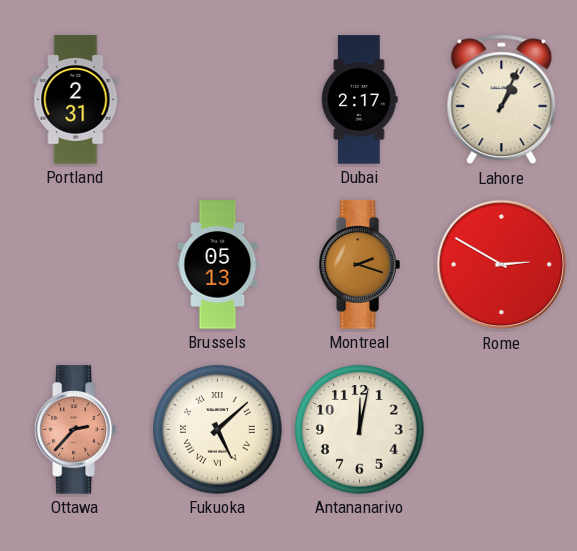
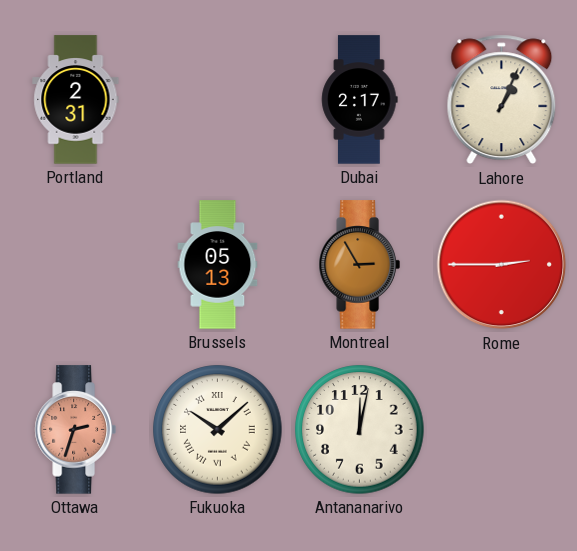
Montreal: 2:18 -> 2:55
Rome: 2:50 -> 2:45
Ottawa: 2:37 -> 2:33
Fukuoka: 5:08 -> 10:08
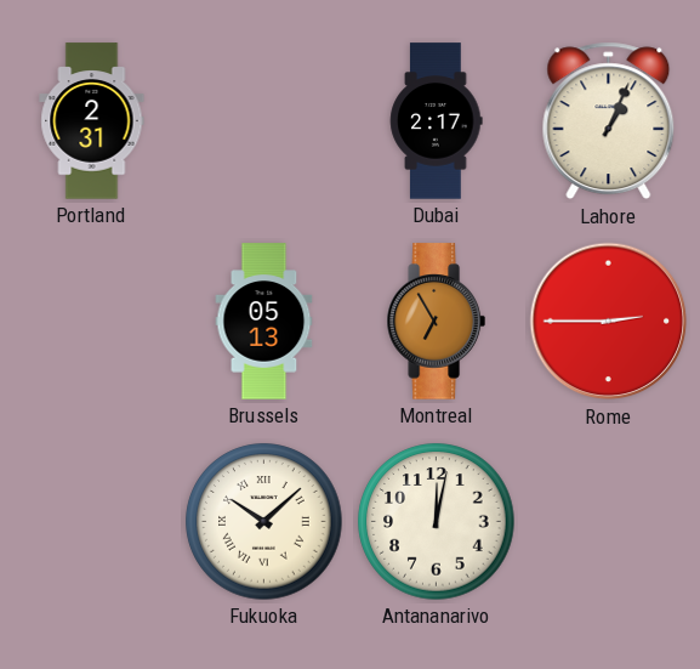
Montreal: 2:55 -> 6:55
Ottawa: 2:33 -> none
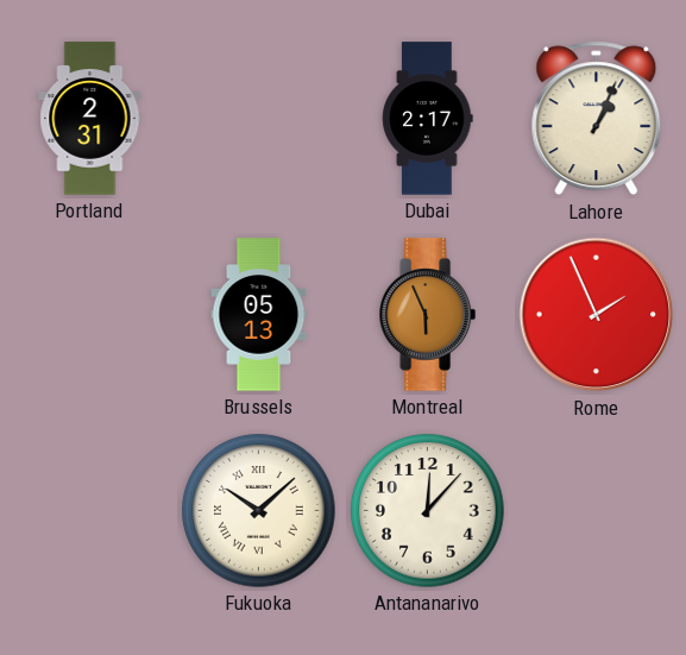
Montreal: 6:55 -> 5:56
Rome: 2:45 -> 1:56
Antananarivo: 12:02 -> 12:07
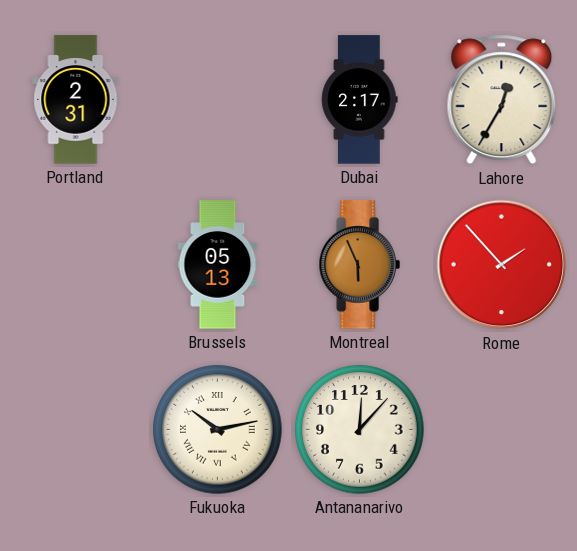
Lahore: 1:04 -> 12:35
Rome: 1:56 -> 1:53
Fukuoka: 10:08 -> 10:13
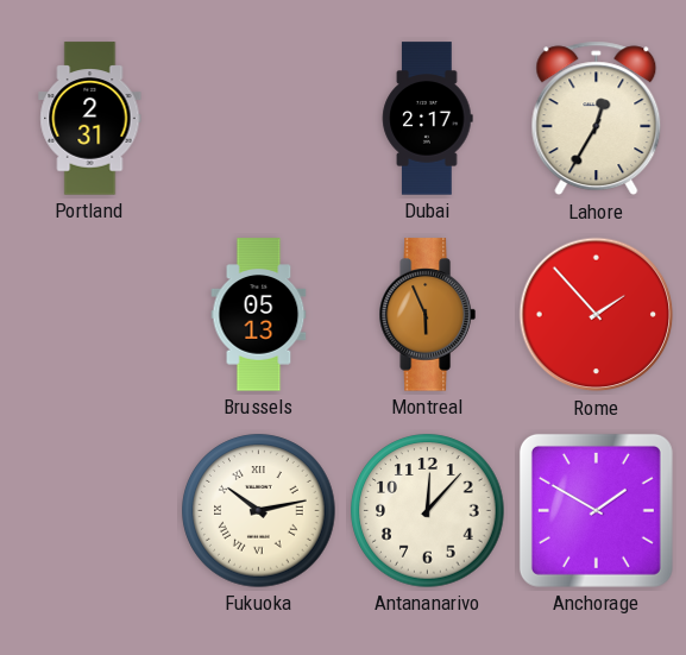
Anchorage: none -> 1:50
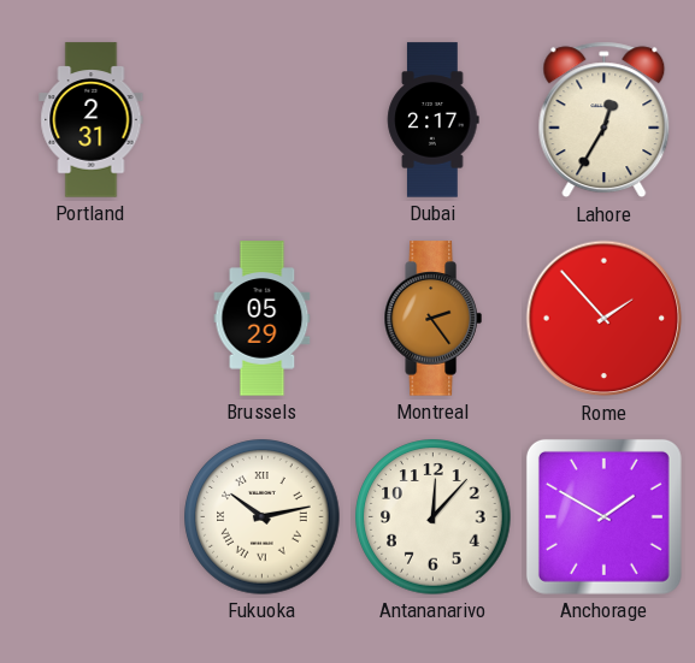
Brussels: 05:13 -> 05:29
Montreal: 5:56 -> 2:24
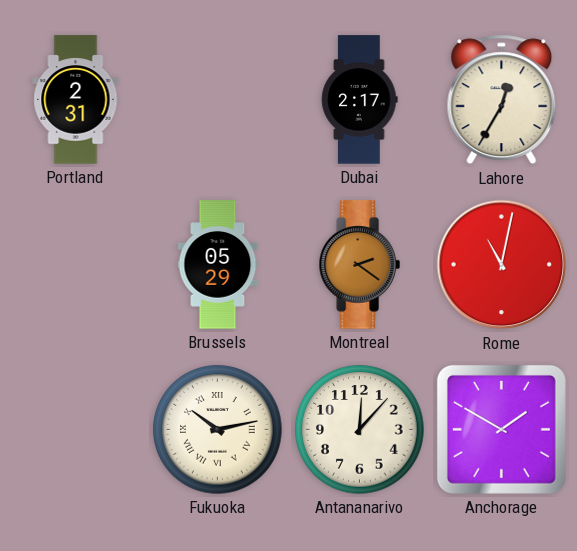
Montreal: 2:24 -> 2:21
Rome: 1:53 -> 11:02
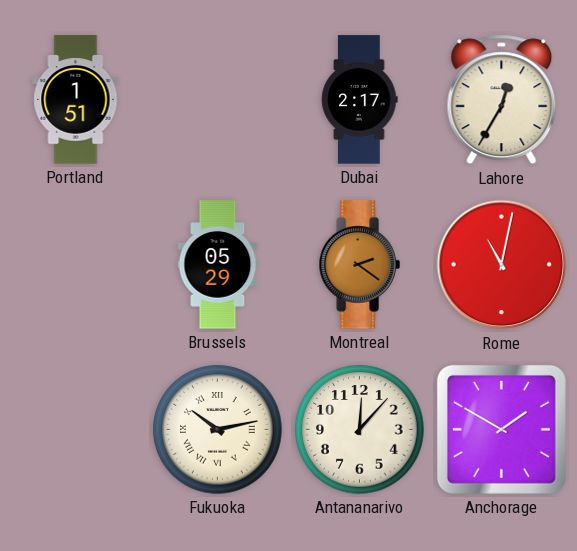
Portland: 2:31 -> 1:51
